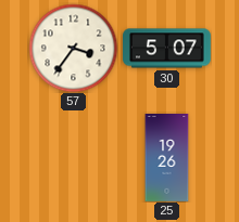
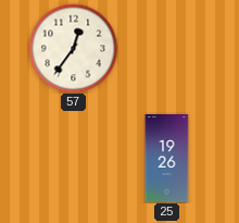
57: 3:36 -> 12:36
30: 5:07 -> none
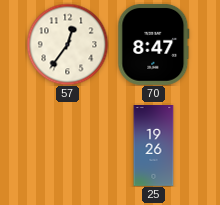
70: none -> 8:47
